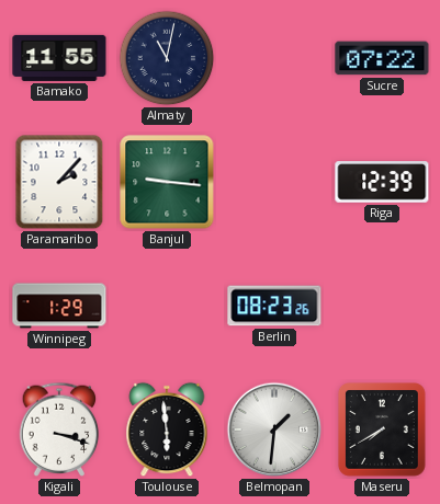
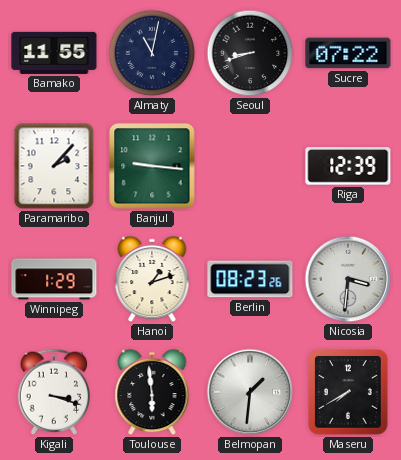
Seoul: none -> 8:42
Hanoi: none -> 1:12
Nicosia: none -> 3:31
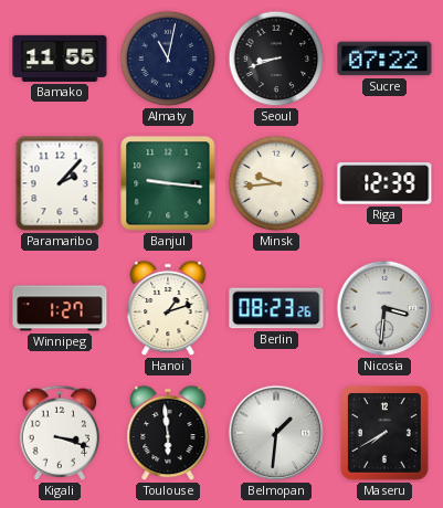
Minsk: none -> 9:44
Winnipeg: 1:29 -> 1:27
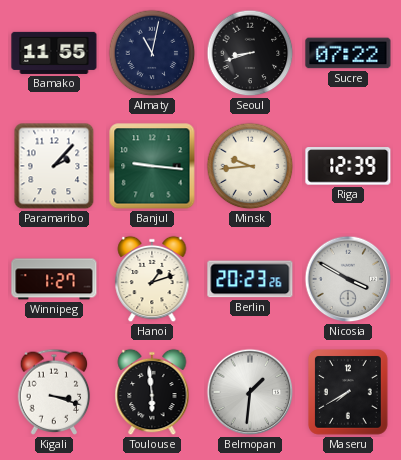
Berlin: 08:23 -> 20:23
Nicosia: 3:31 -> 3:50
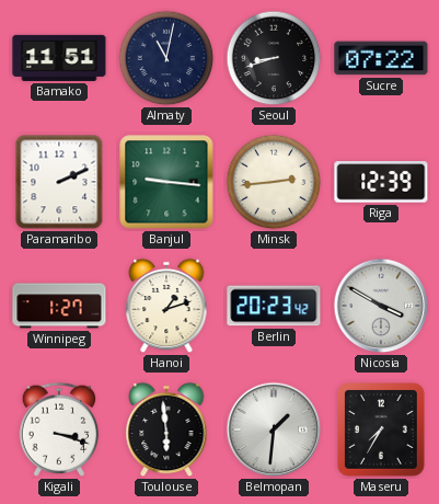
Bamako: 11:55 -> 11:51
Paramaribo: 2:07 -> 2:11
Minsk: 9:44 -> 2:44
Berlin: 20:23:26 -> 20:23:42
Maseru: 7:40 -> 7:35
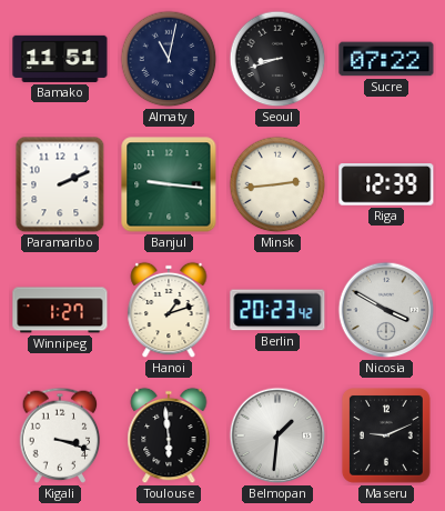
Maseru: 7:35 -> 9:11
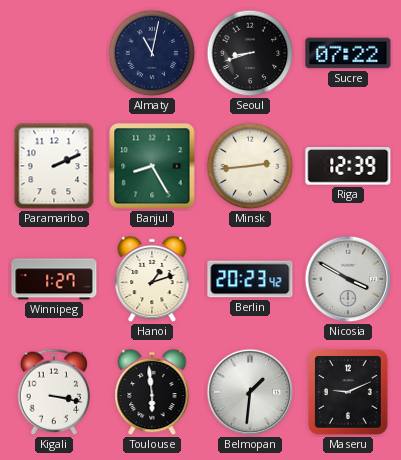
Bamako: 11:51 -> none
Banjul: 9:16 -> 8:25
Kigali: 3:18 -> 3:17
